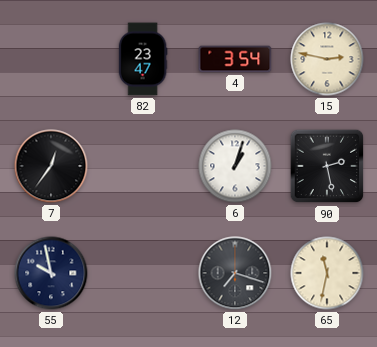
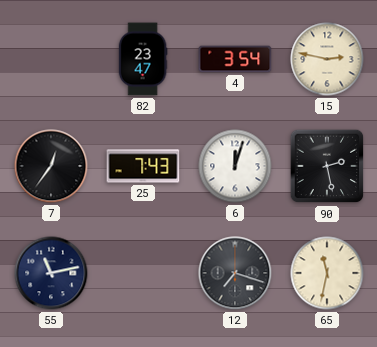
25: none -> 7:43
6: 1:03 -> 12:03
55: 9:58 -> 11:13
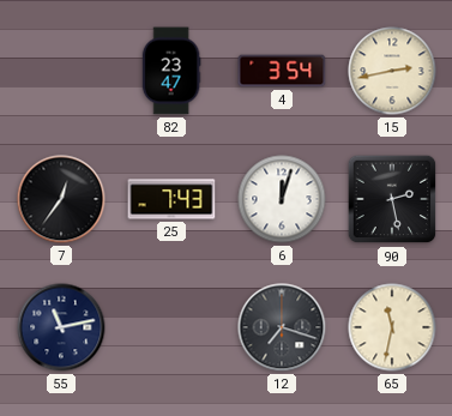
15: 2:47 -> 2:43
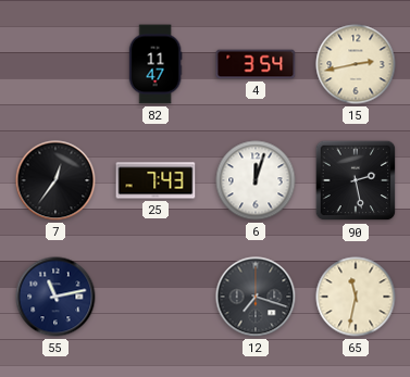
82: 23:47 -> 11:47
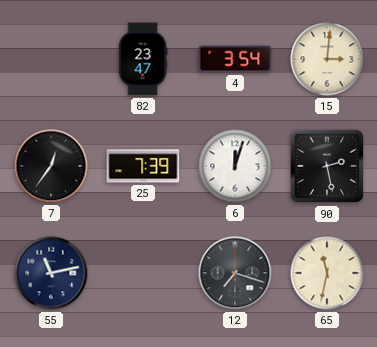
82: 11:47 -> 23:47
15: 2:43 -> 3:01
25: 7:43 -> 7:39
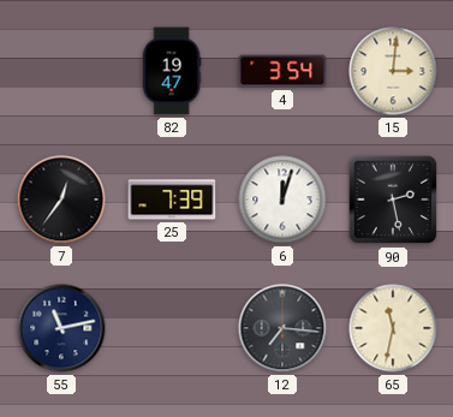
82: 23:47 -> 19:47
12: 7:18 -> 7:16
